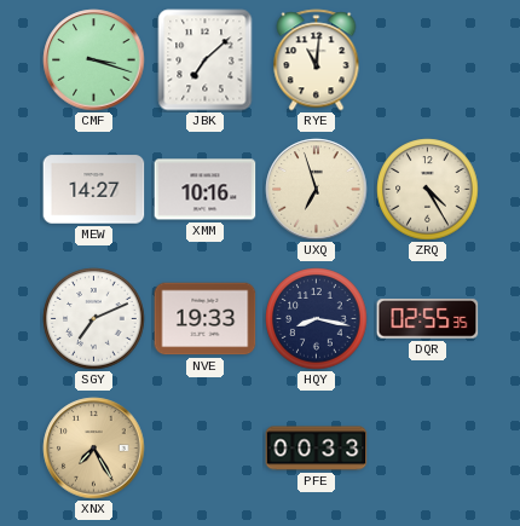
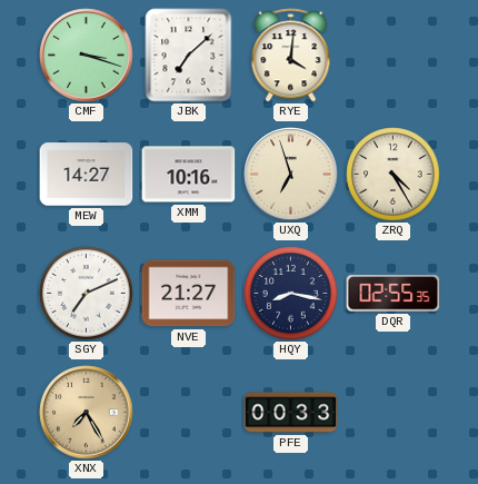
RYE: 11:01 -> 4:01
NVE: 19:33 -> 21:27
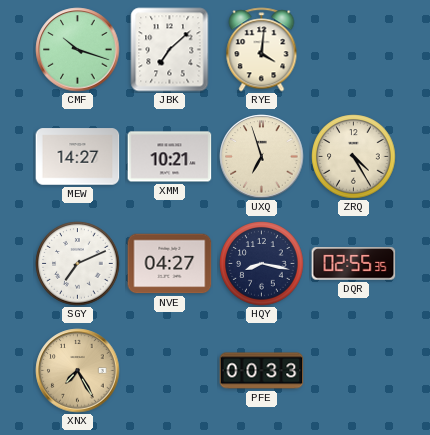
CMF: 3:18 -> 10:18
XMM: 10:16 -> 10:21
NVE: 21:27 -> 04:27
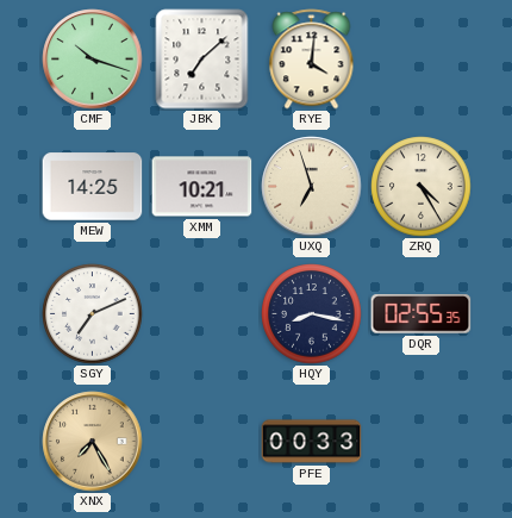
MEW: 14:27 -> 14:25
NVE: 04:27 -> none
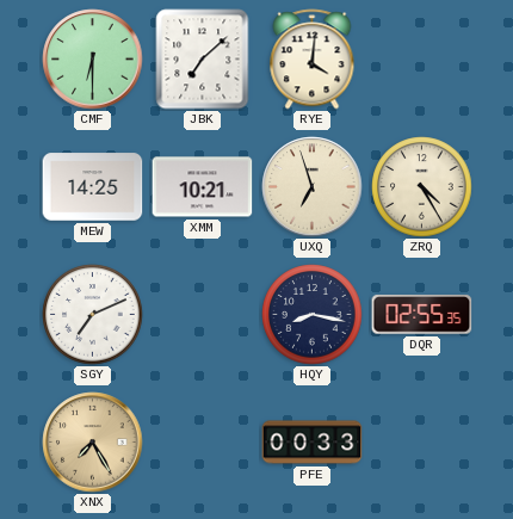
CMF: 10:18 -> 6:30
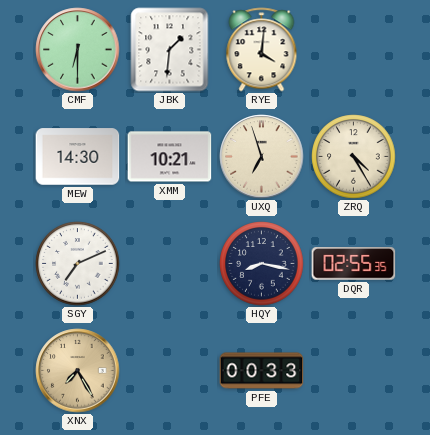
JBK: 7:08 -> 1:31
MEW: 14:25 -> 14:30
